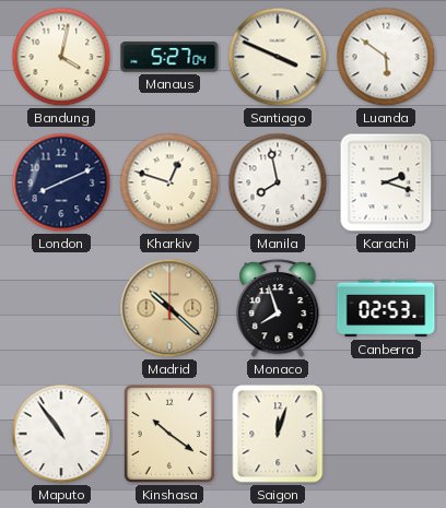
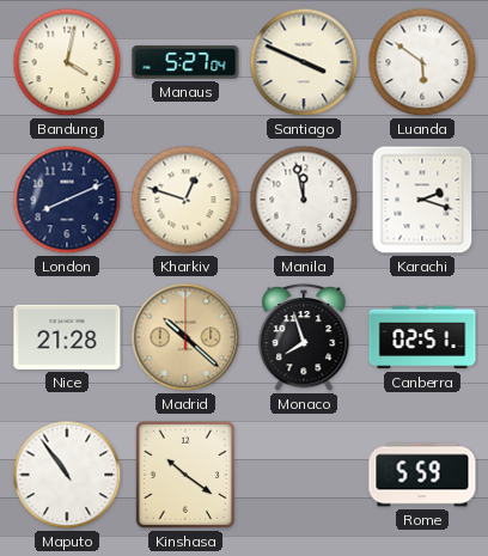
Manila: 7:58 -> 11:58
Nice: none -> 21:28
Canberra: 02:53 -> 02:51
Saigon: 12:03 -> none
Rome: none -> 5:59
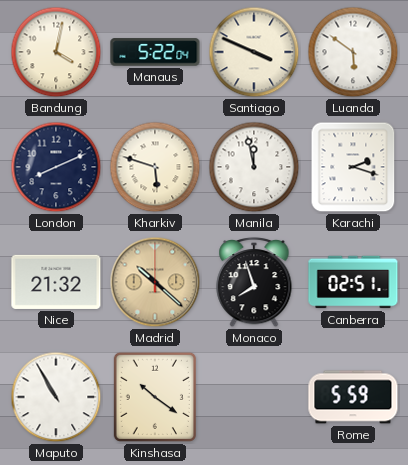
Manaus: 5:27 -> 5:22
Kharkiv: 12:48 -> 5:48
Nice: 21:28 -> 21:32
Maputo: 10:54 -> 10:55
